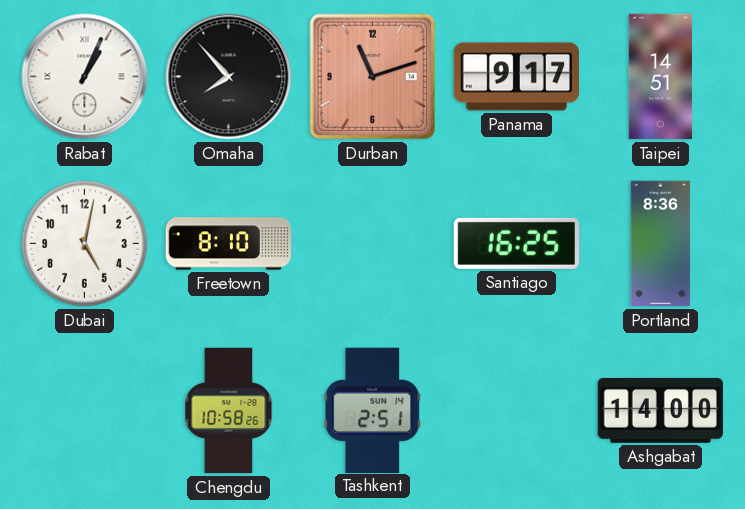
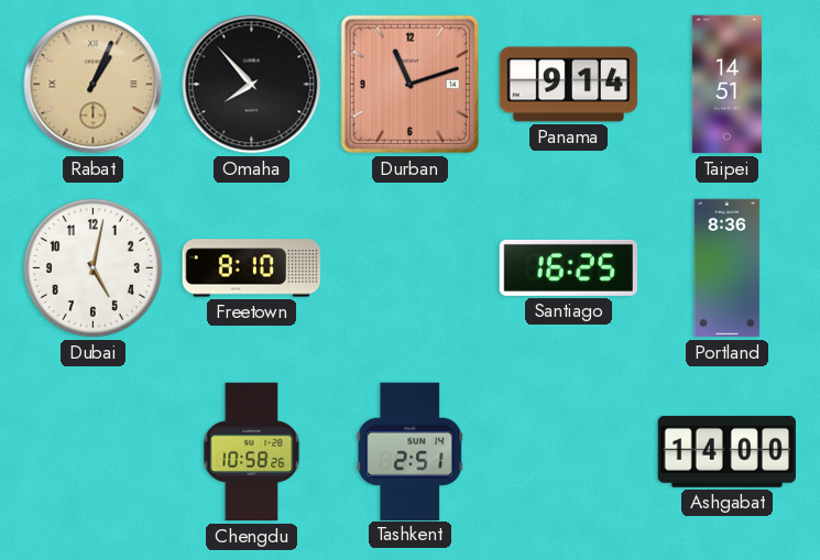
Rabat dial: white -> champagne
Panama: 9:17 -> 9:14
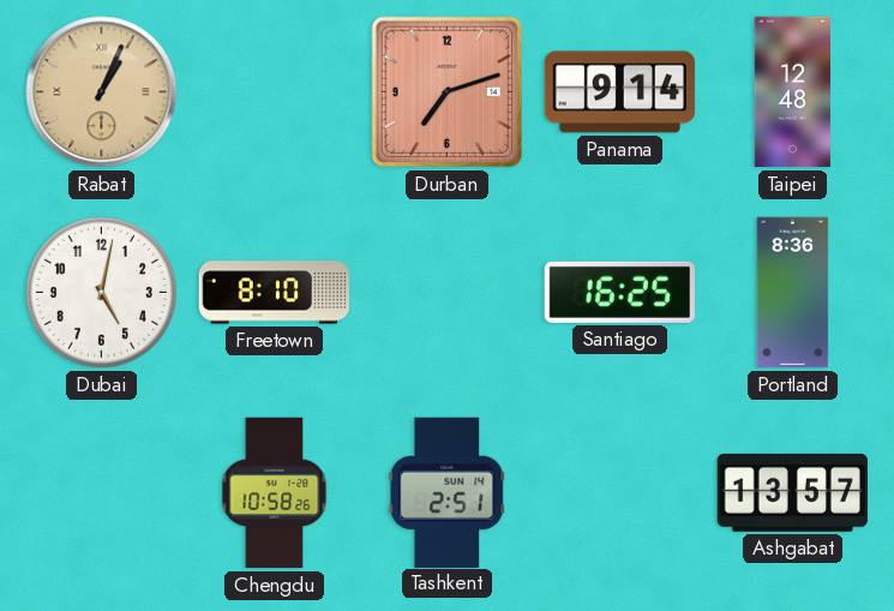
Omaha: 7:53 -> none
Durban: 11:12 -> 7:12
Taipei: 14:51 -> 12:48
Ashgabat: 14:00 -> 13:57
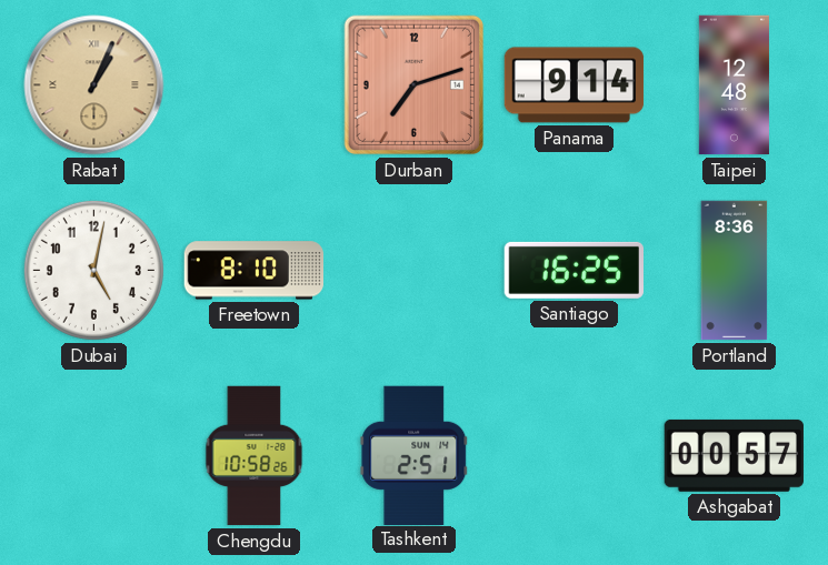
Ashgabat: 13:57 -> 00:57
